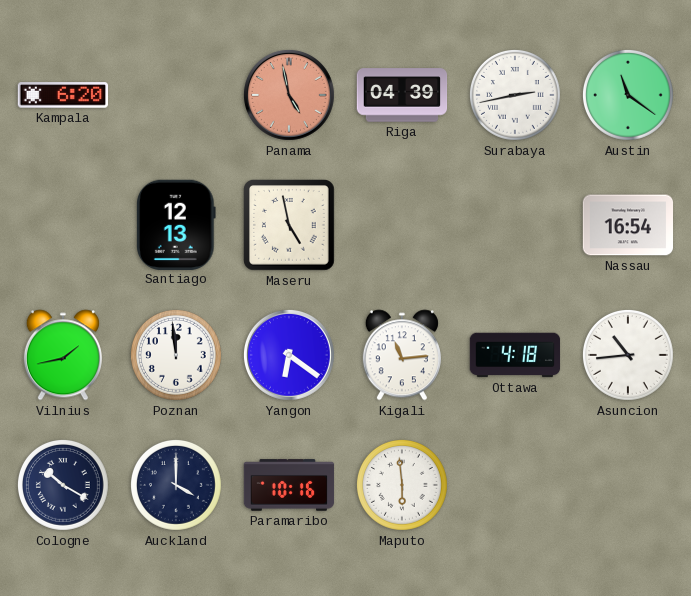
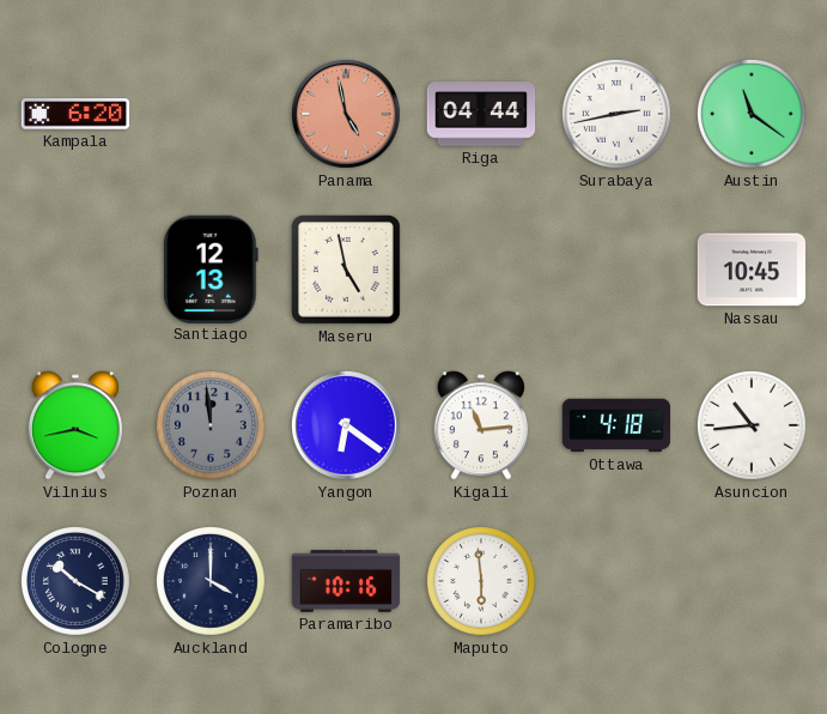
Riga: 04:39 -> 04:44
Nassau: 16:54 -> 10:45
Vilnius: 1:43 -> 3:43
Poznan dial: white -> grey
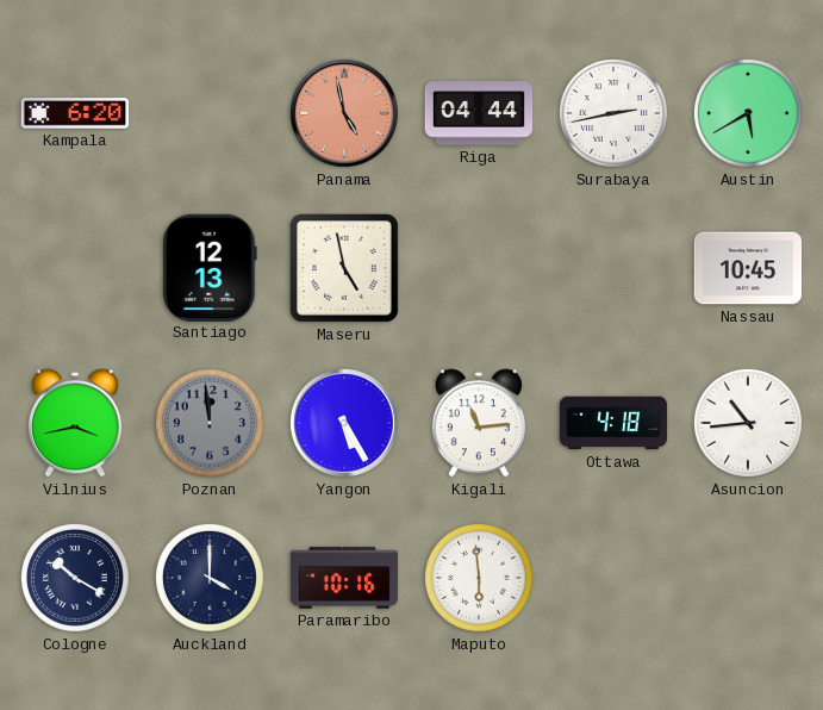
Austin: 11:21 -> 5:40
Yangon: 6:21 -> 5:25
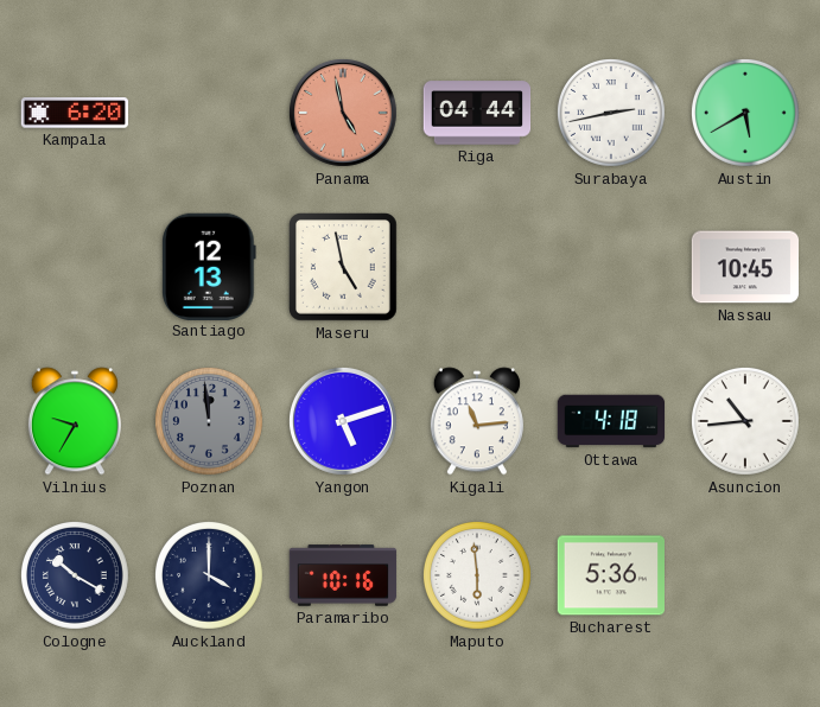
Vilnius: 3:43 -> 9:35
Yangon: 5:25 -> 5:12
Bucharest: none -> 5:36
